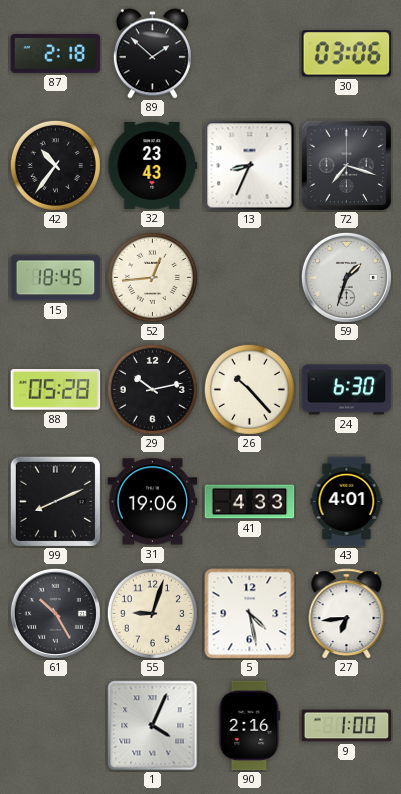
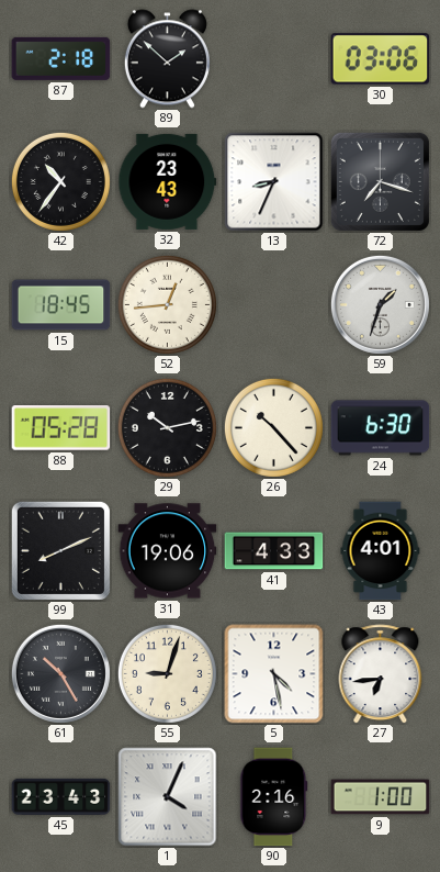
45: none -> 23:43
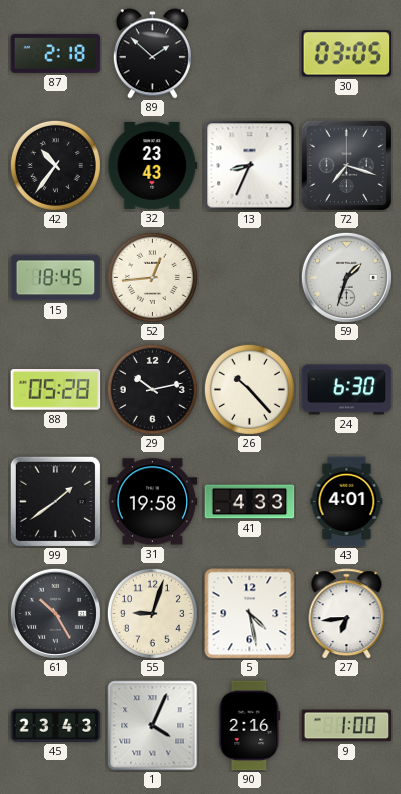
30: 03:06 -> 03:05
99: 8:11 -> 1:39
31: 19:06 -> 19:58
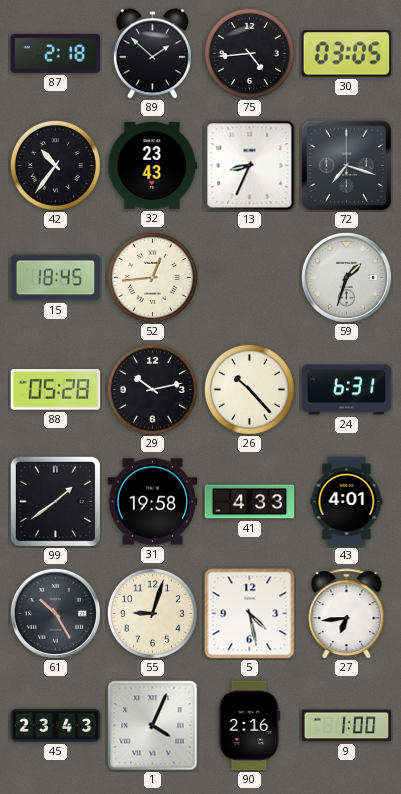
75: none -> 4:44
24: 6:30 -> 6:31
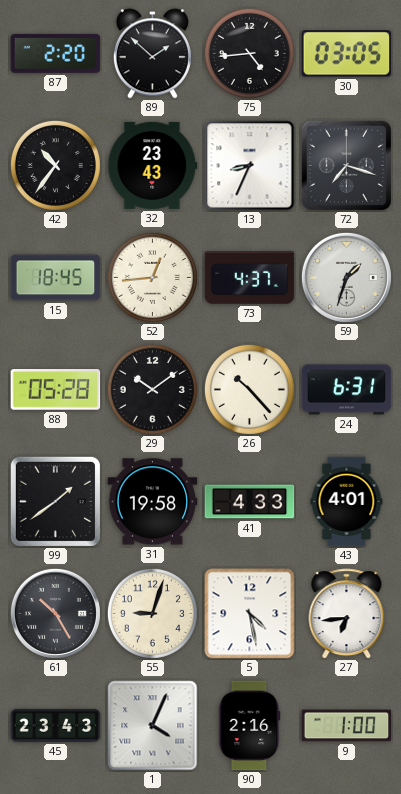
87: 2:18 -> 2:20
73: none -> 4:37
29: 10:13 -> 10:09
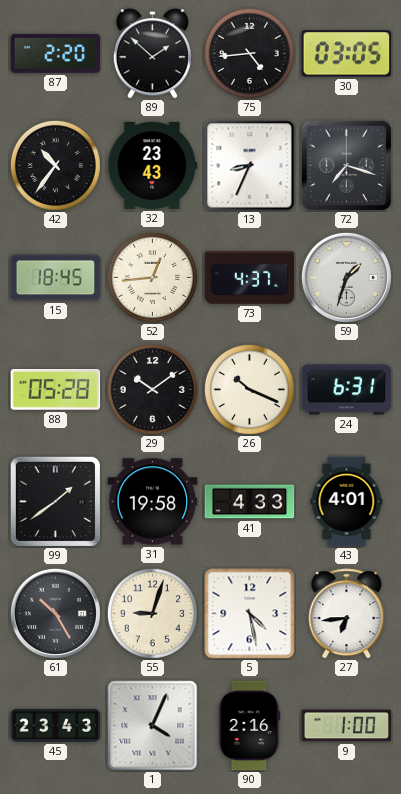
26: 10:23 -> 10:19
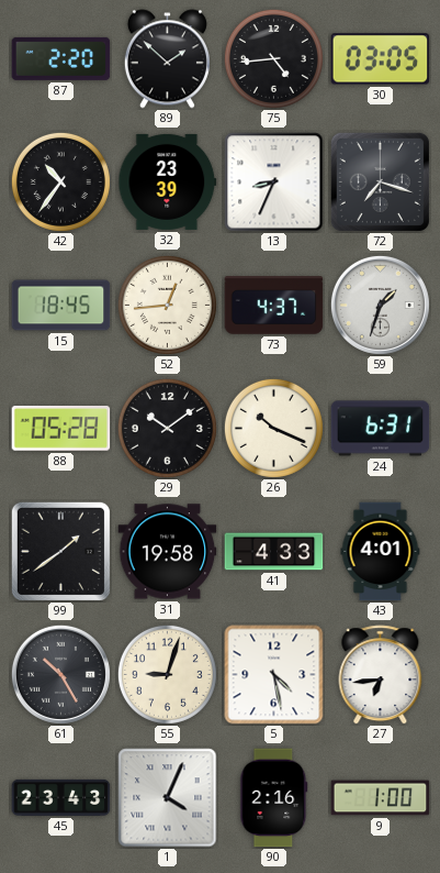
32: 23:43 -> 23:39
